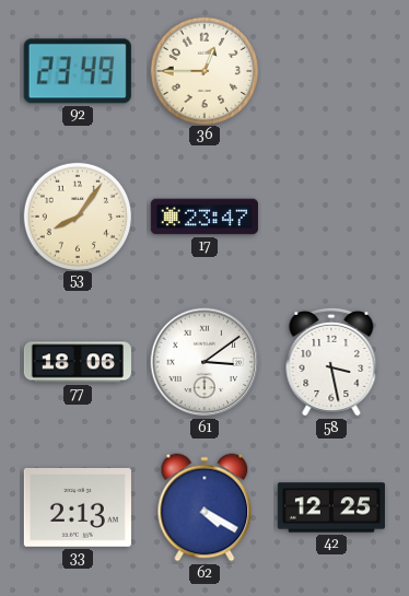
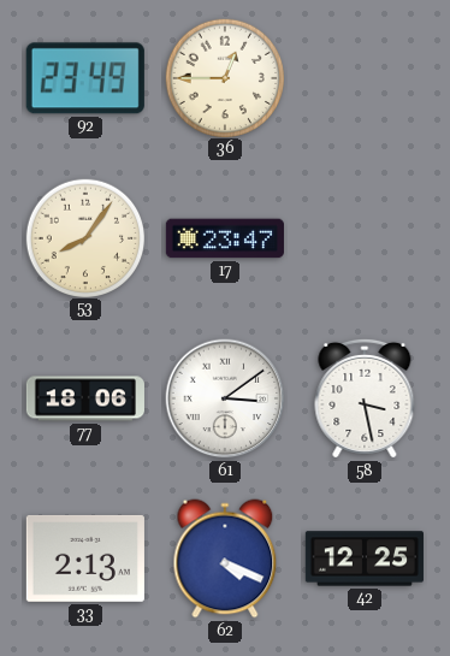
62: 4:20 -> 4:19
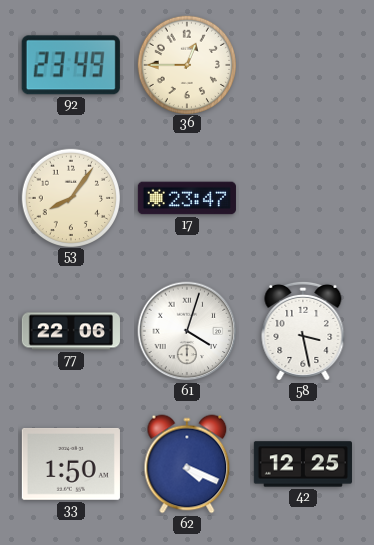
77: 18:06 -> 22:06
61: 3:09 -> 4:03
33: 2:13 -> 1:50
